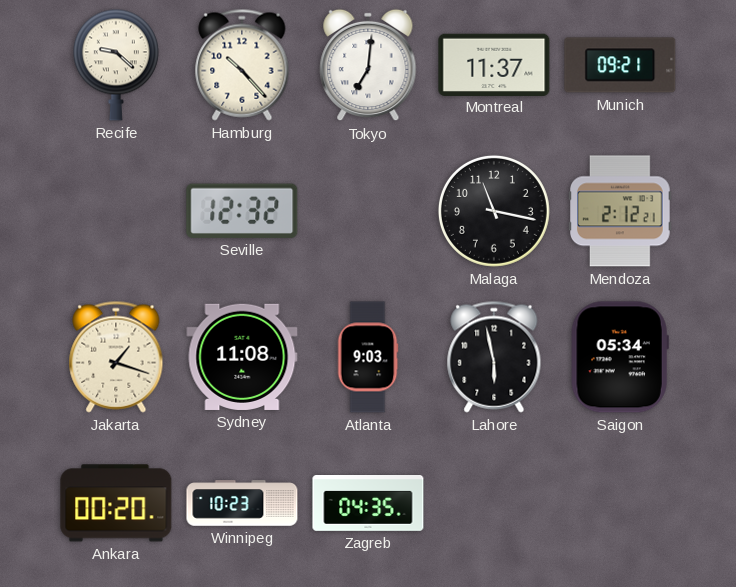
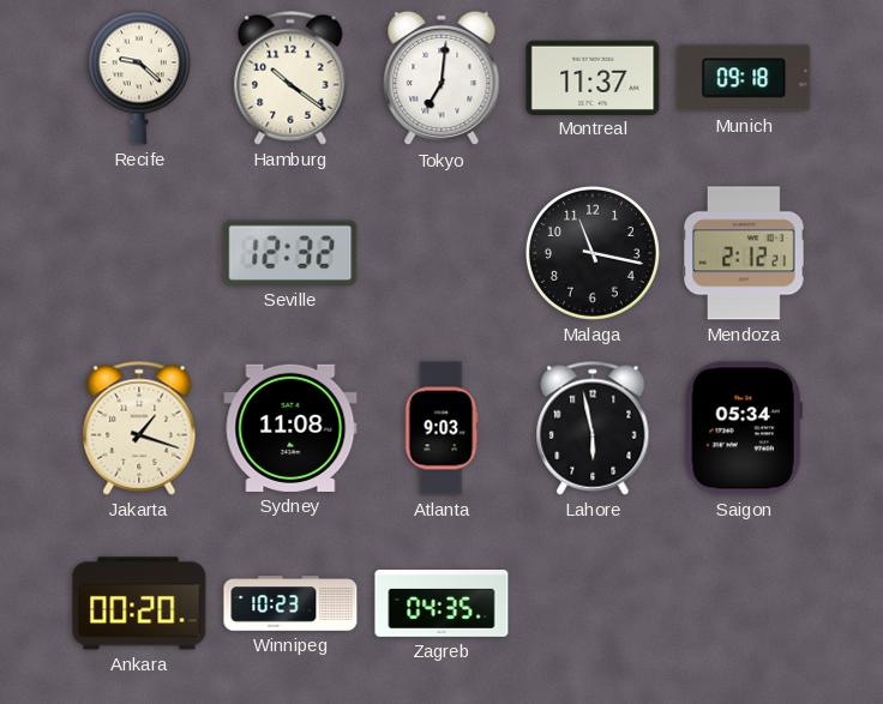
Hamburg: 10:23 -> 10:21
Munich: 09:21 -> 09:18
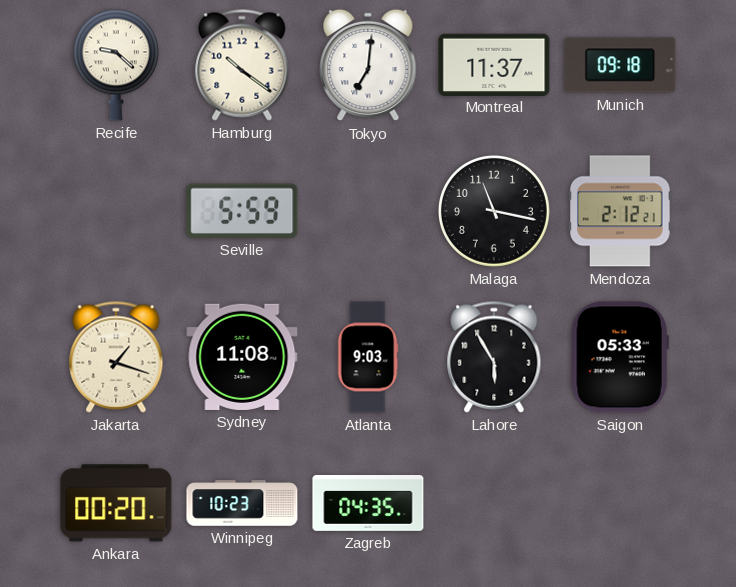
Seville: 12:32 -> 5:59
Lahore: 5:58 -> 5:55
Saigon: 05:34 -> 05:33
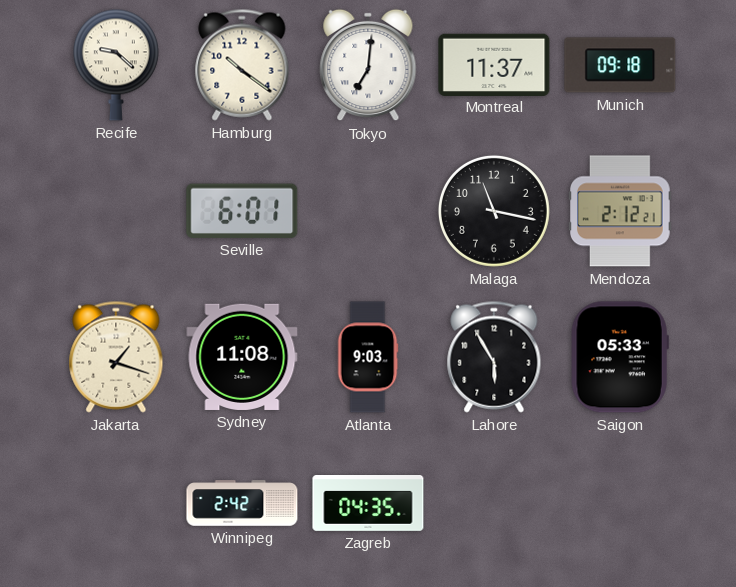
Seville: 5:59 -> 6:01
Ankara: 00:20 -> none
Winnipeg: 10:23 -> 2:42
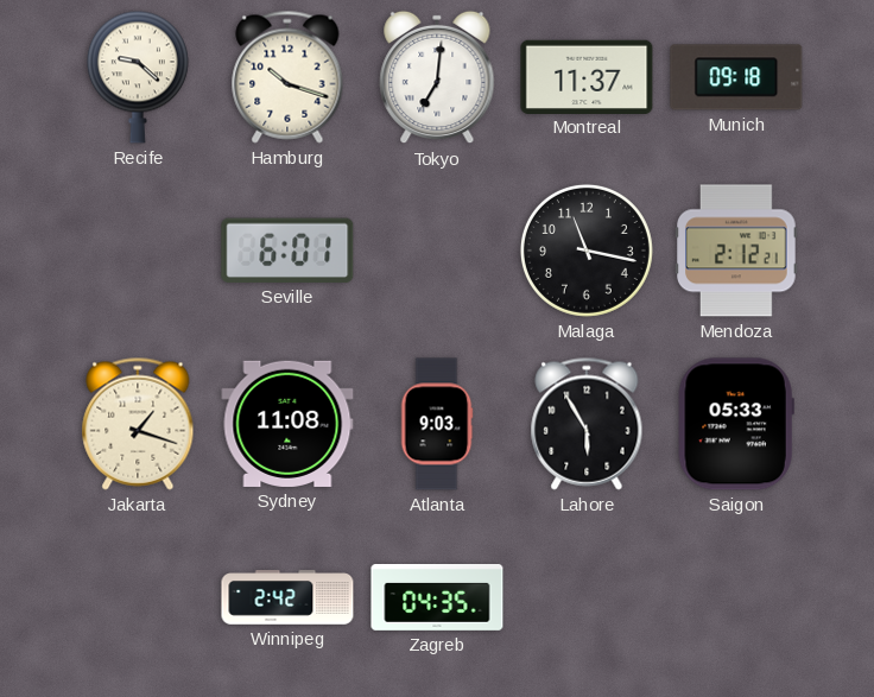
Hamburg: 10:21 -> 10:18
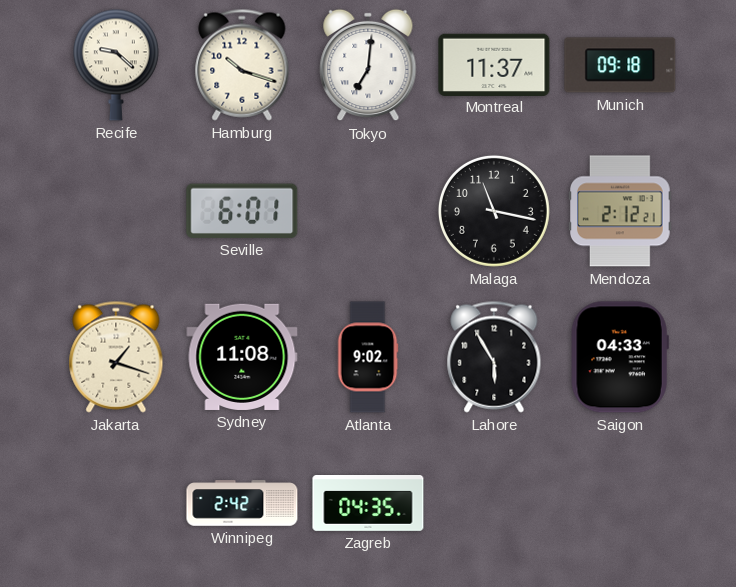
Atlanta: 9:03 -> 9:02
Saigon: 05:33 -> 04:33
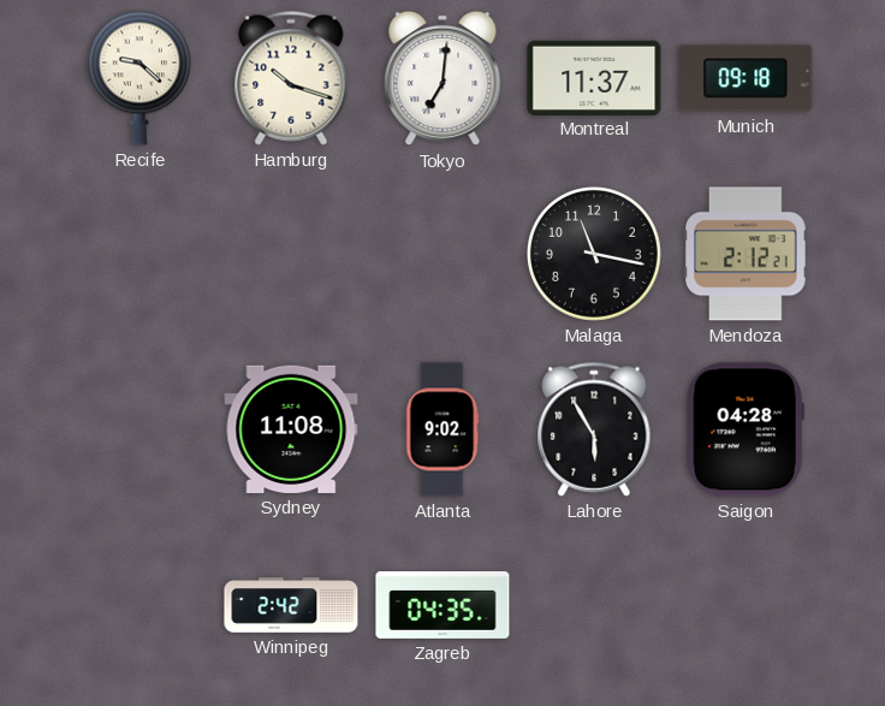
Seville: 6:01 -> none
Jakarta: 1:18 -> none
Saigon: 04:33 -> 04:28
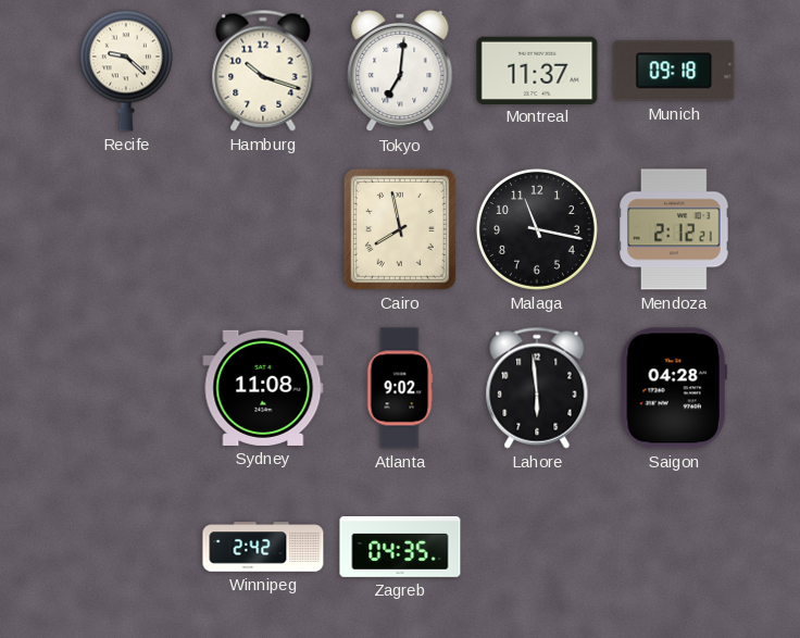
Cairo: none -> 7:58
Lahore: 5:55 -> 5:59
